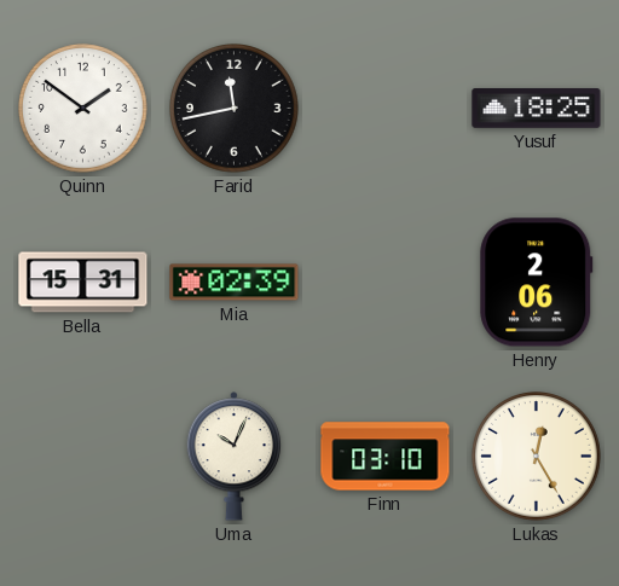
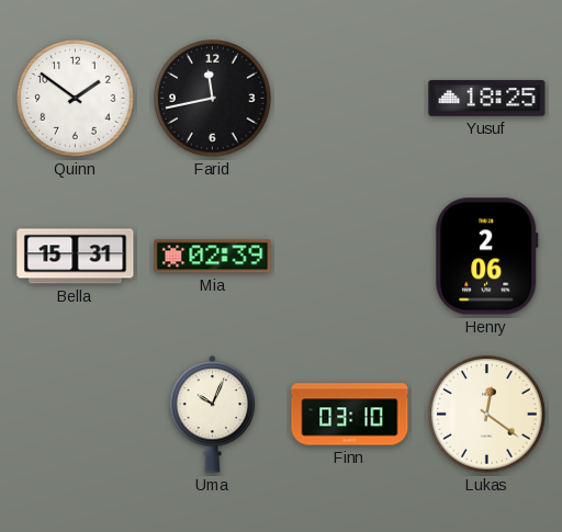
Lukas: 12:25 -> 12:21
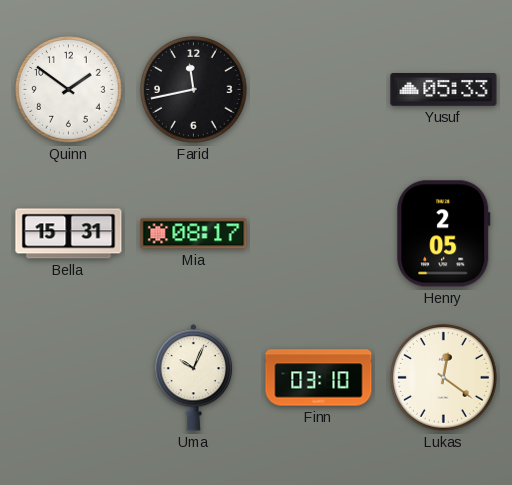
Yusuf: 18:25 -> 05:33
Mia: 02:39 -> 08:17
Henry: 2:06 -> 2:05
